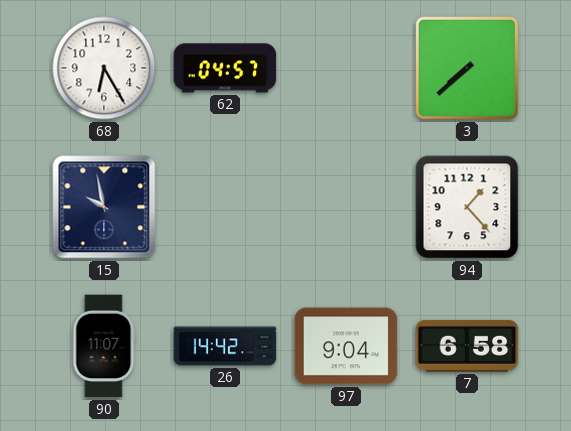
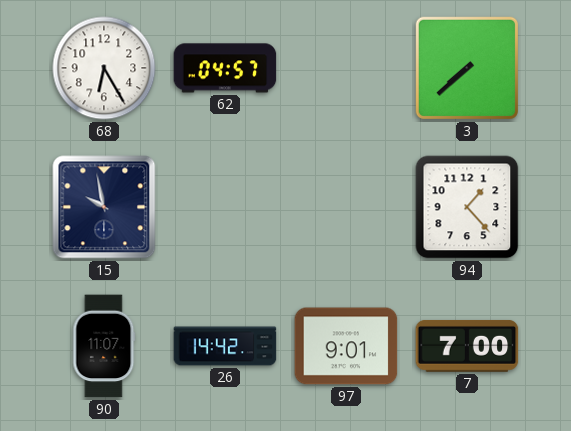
97: 9:04 -> 9:01
7: 6:58 -> 7:00
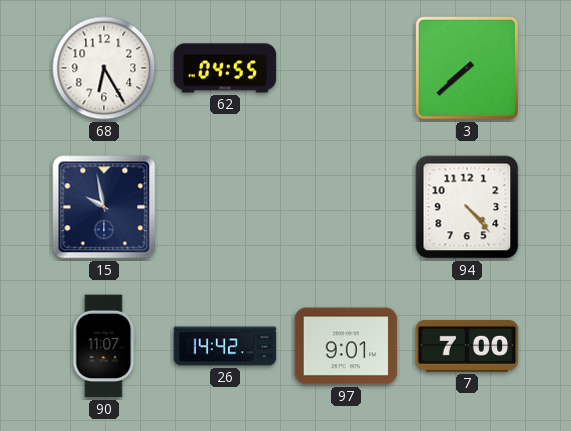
62: 04:57 -> 04:55
94: 1:23 -> 4:23
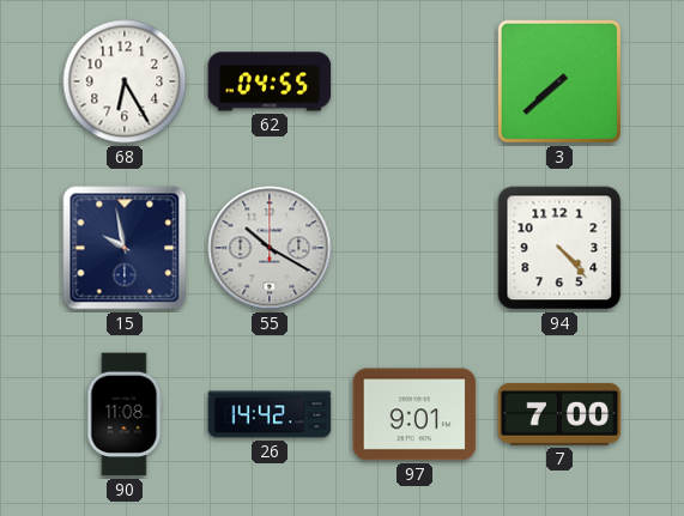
55: none -> 10:20
90: 11:07 -> 11:08
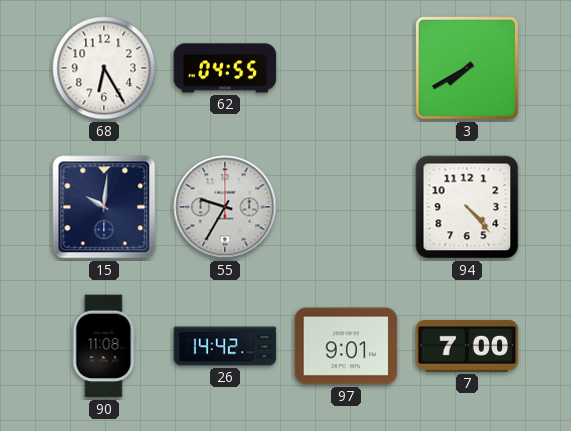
3: 7:38 -> 7:40
15: 9:58 -> 10:01
55: 10:20 -> 9:35
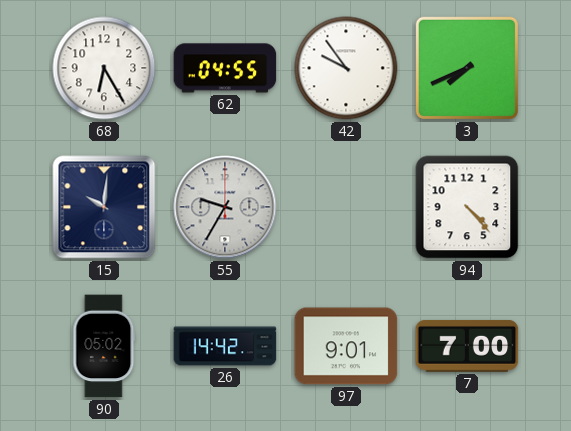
42: none -> 9:54
3: 7:40 -> 7:41
90: 11:08 -> 05:02
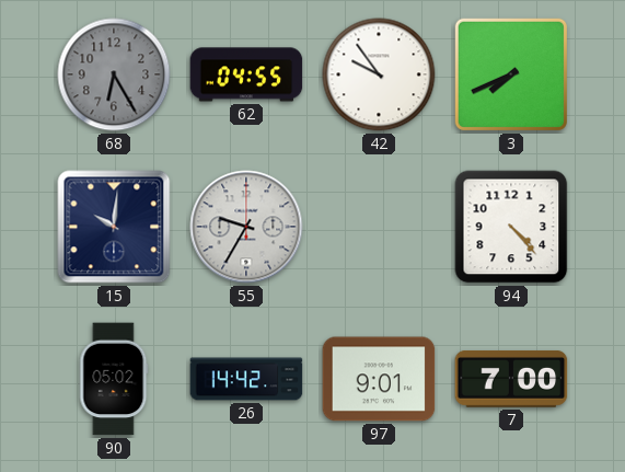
68 dial: white -> grey
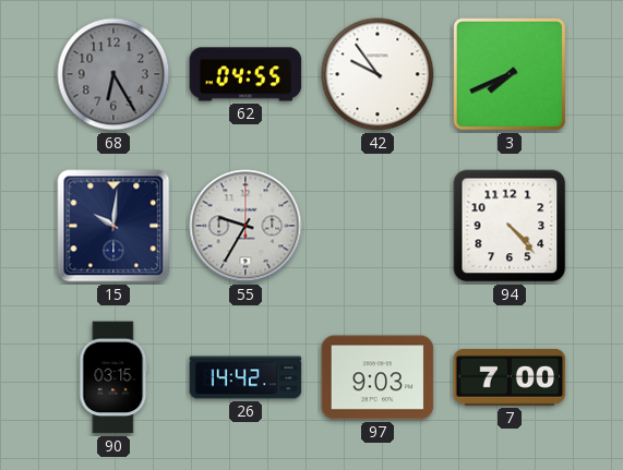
90: 05:02 -> 03:15
97: 9:01 -> 9:03
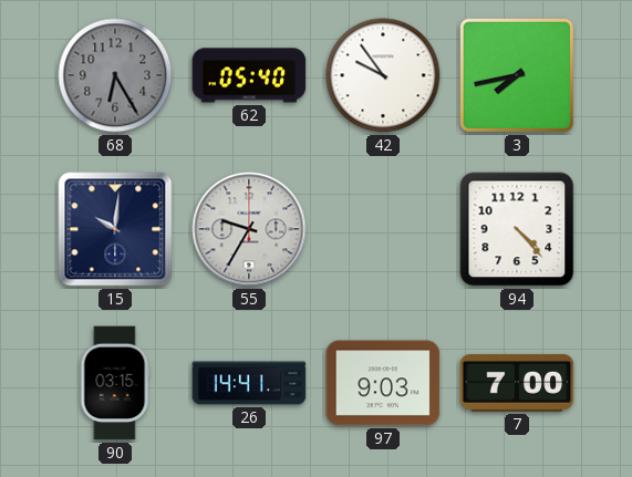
62: 04:55 -> 05:40
3: 7:41 -> 7:43
26: 14:42 -> 14:41
